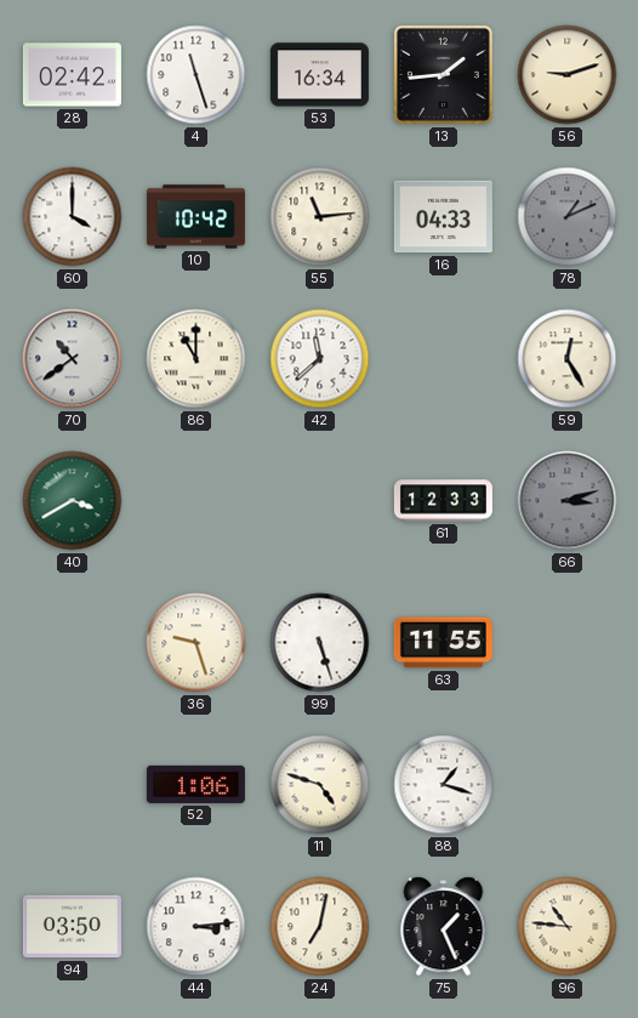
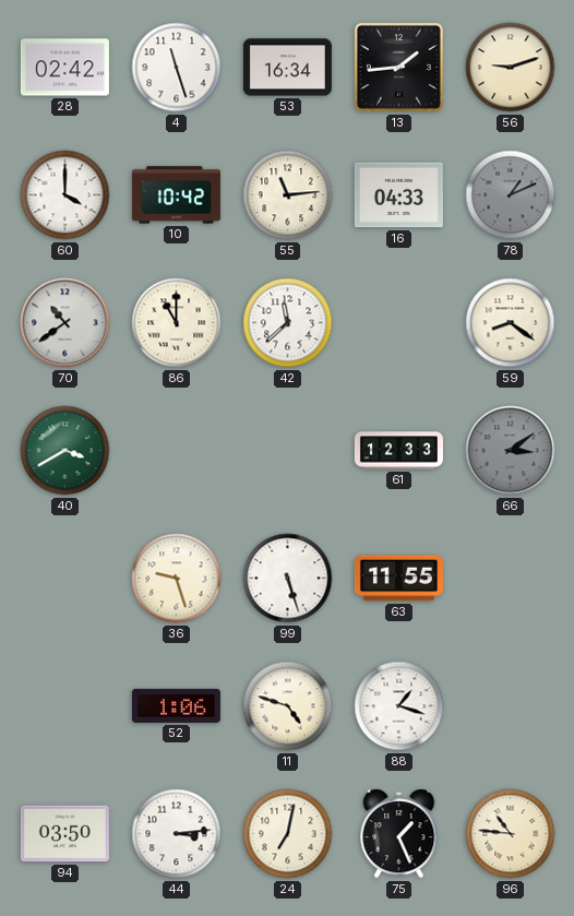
59: 12:25 -> 8:21
66: 3:12 -> 3:09
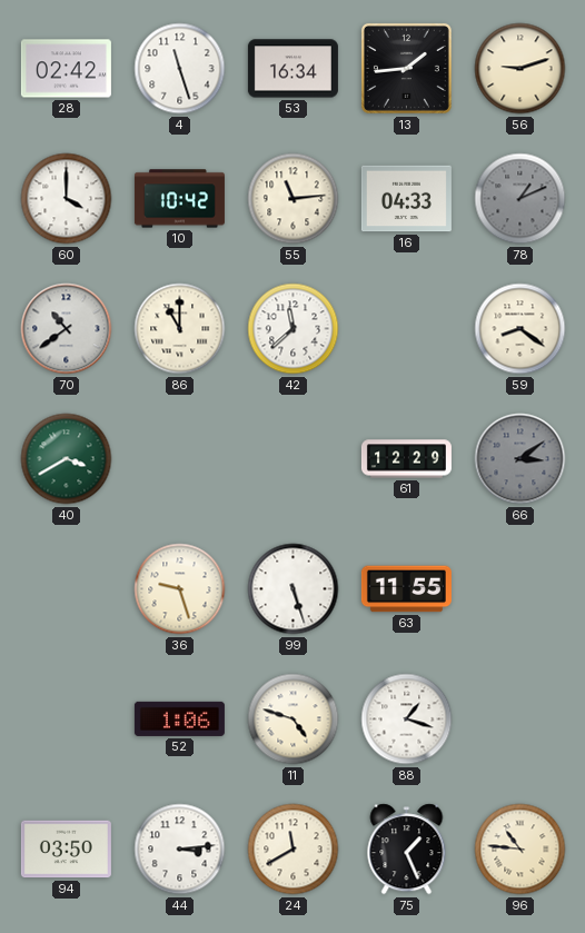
61: 12:33 -> 12:29
24: 7:02 -> 11:40
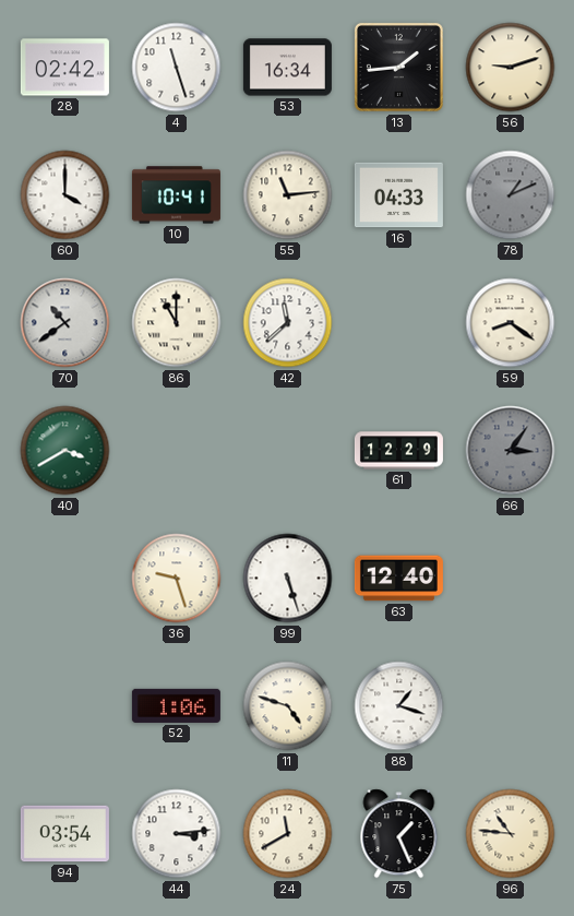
10: 10:42 -> 10:41
66: 3:09 -> 3:06
63: 11:55 -> 12:40
94: 03:50 -> 03:54
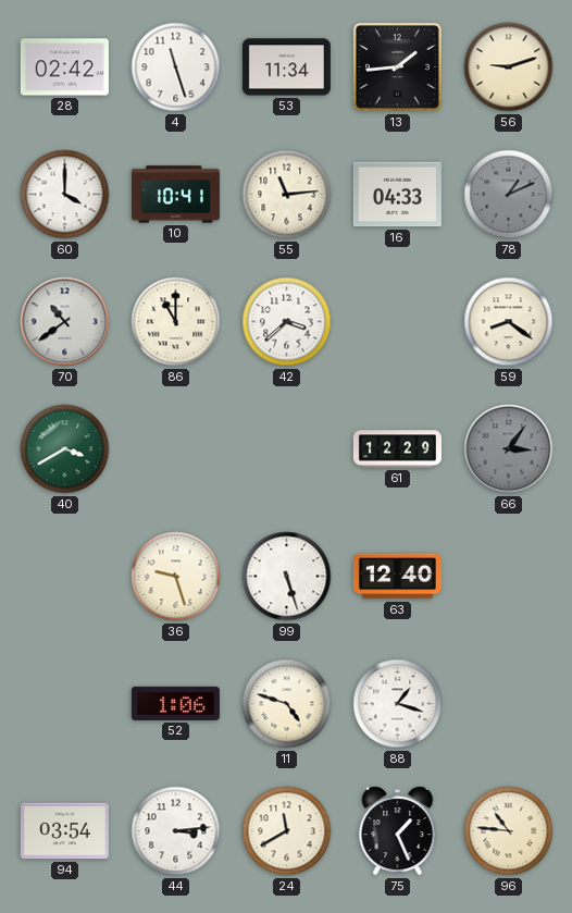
53: 16:34 -> 11:34
42: 11:38 -> 3:38
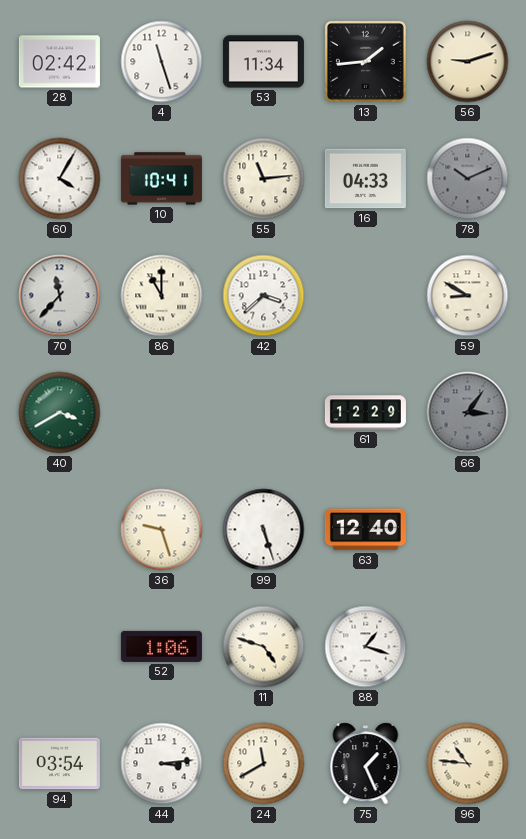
60: 4:00 -> 4:05
78: 1:11 -> 10:11
70: 10:39 -> 11:37
59: 8:21 -> 8:50
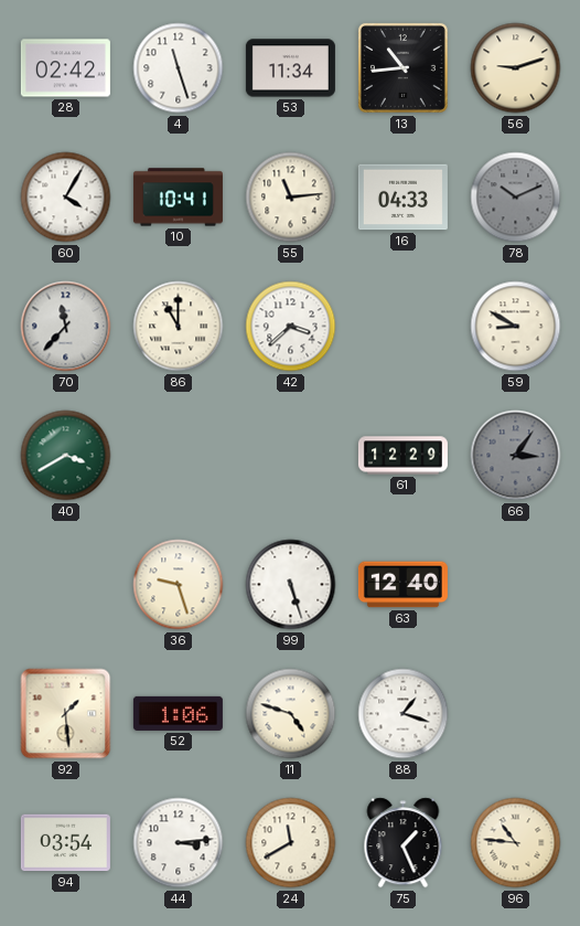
13: 1:44 -> 10:44
92: none -> 1:29
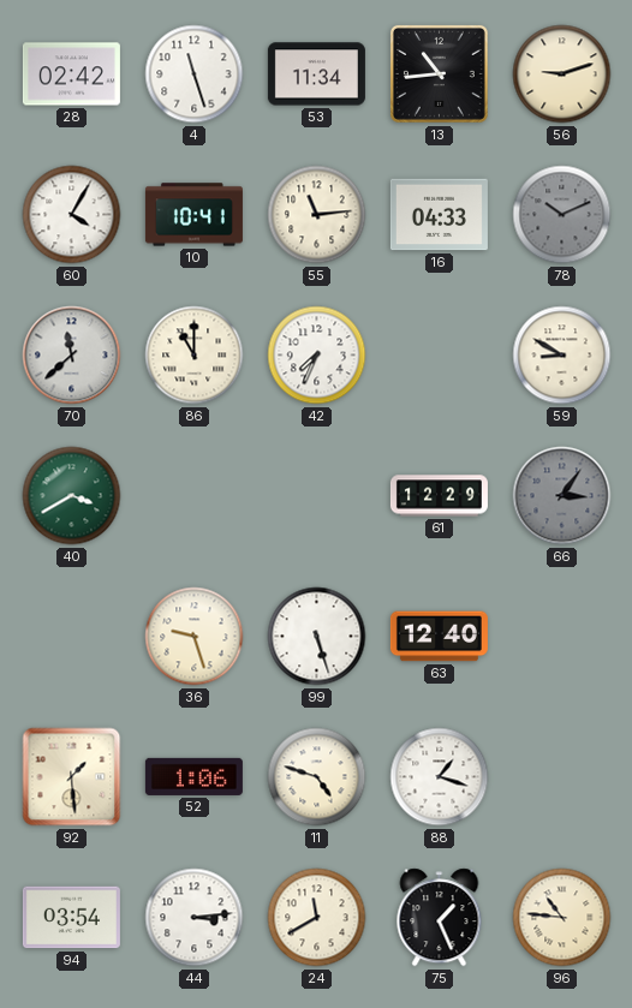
70: 11:37 -> 11:38
42: 3:38 -> 7:34
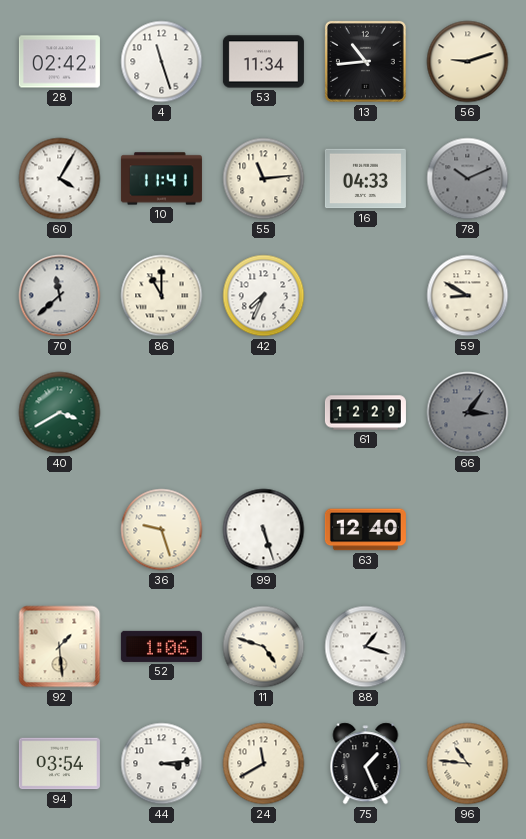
10: 10:41 -> 11:41
